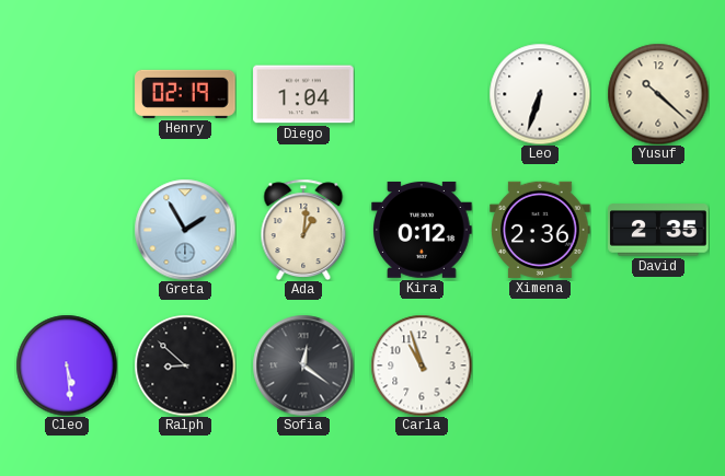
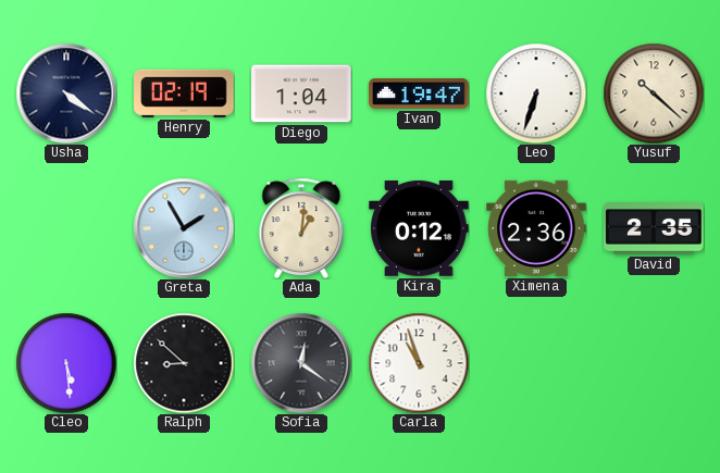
Usha: none -> 4:21
Ivan: none -> 19:47
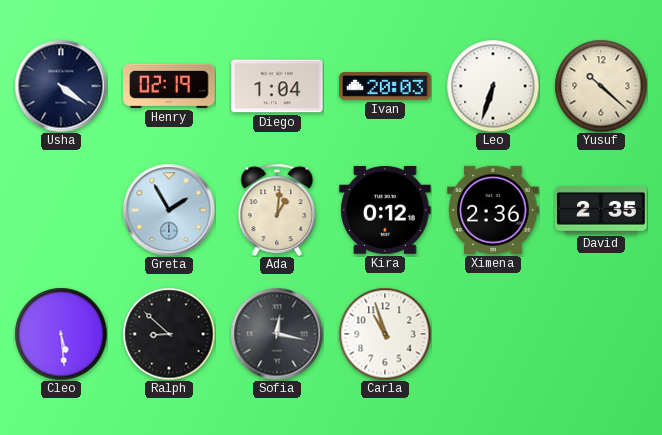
Ivan: 19:47 -> 20:03
Sofia: 12:21 -> 12:17
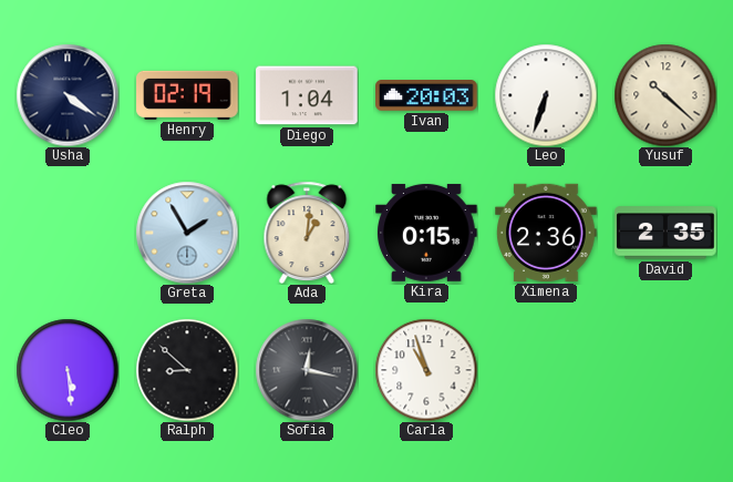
Kira: 0:12 -> 0:15
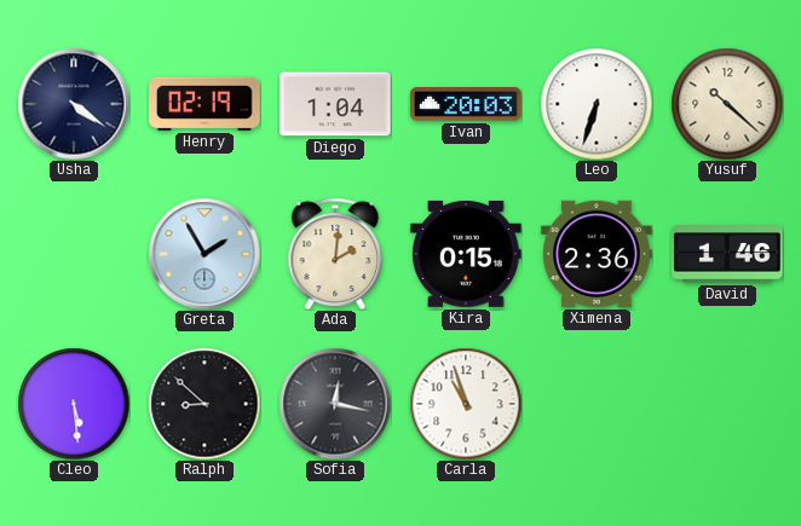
Ada: 1:01 -> 2:01
David: 2:35 -> 1:46
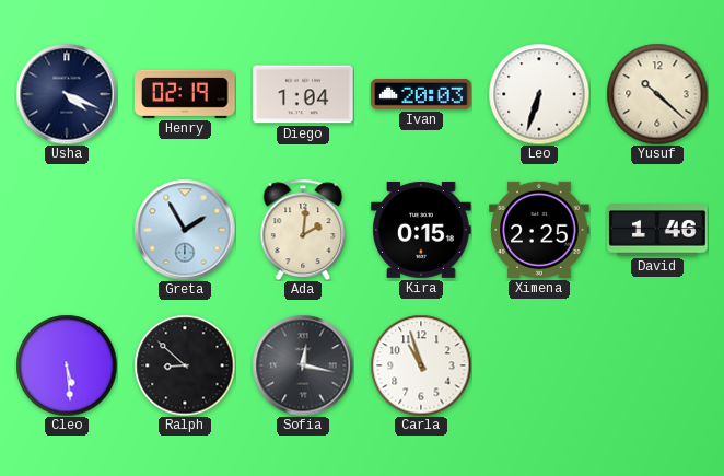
Usha: 4:21 -> 4:19
Ximena: 2:36 -> 2:25
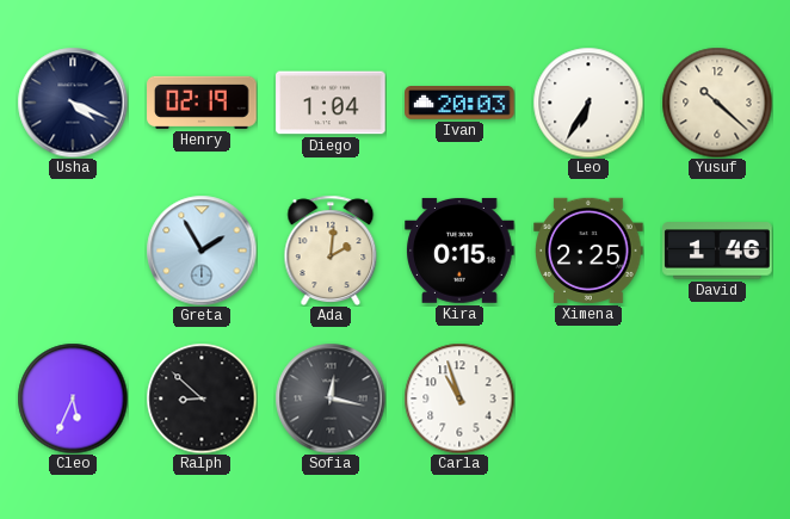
Leo: 6:33 -> 6:35
Cleo: 5:29 -> 5:34
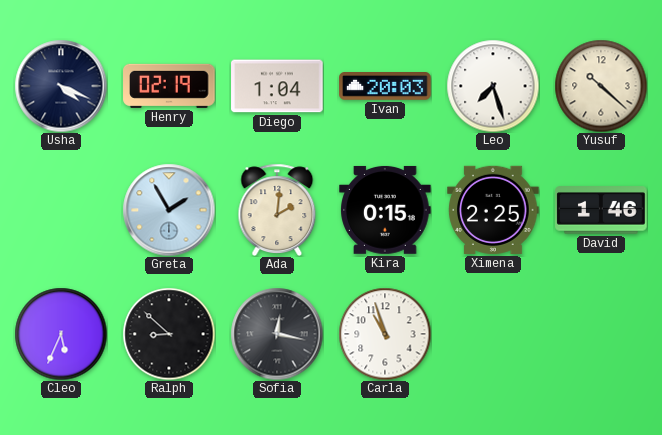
Leo: 6:35 -> 7:27
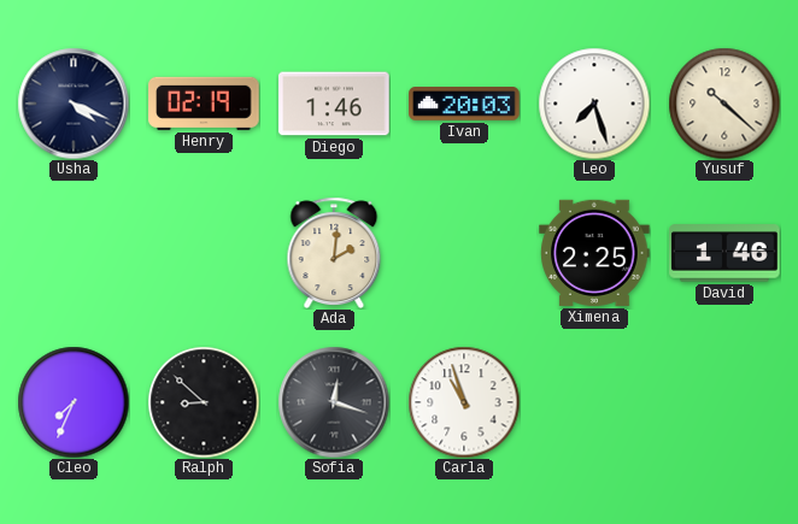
Diego: 1:04 -> 1:46
Greta: 1:55 -> none
Kira: 0:15 -> none
Cleo: 5:34 -> 7:34
Sofia: 12:17 -> 12:18
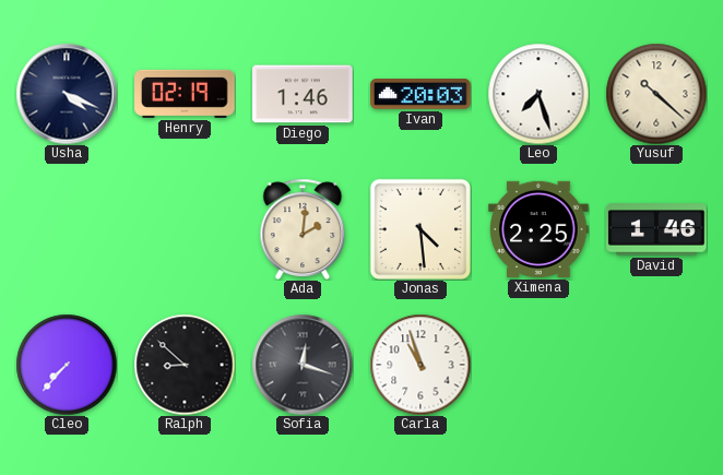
Jonas: none -> 4:29
Cleo: 7:34 -> 7:37
